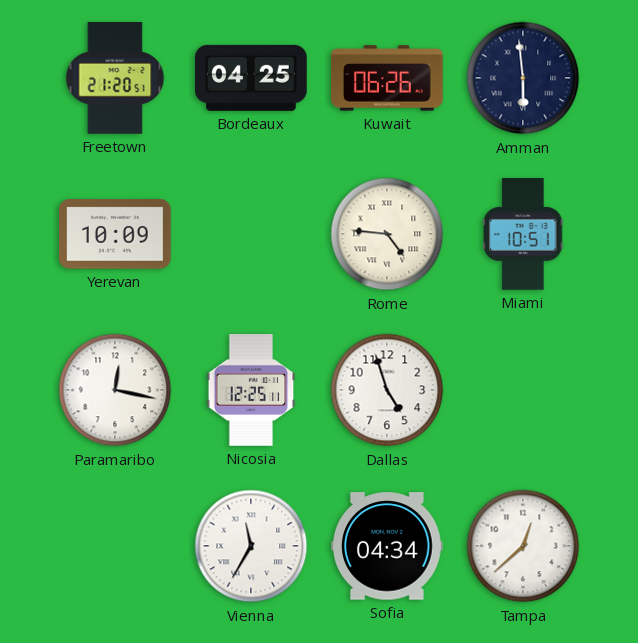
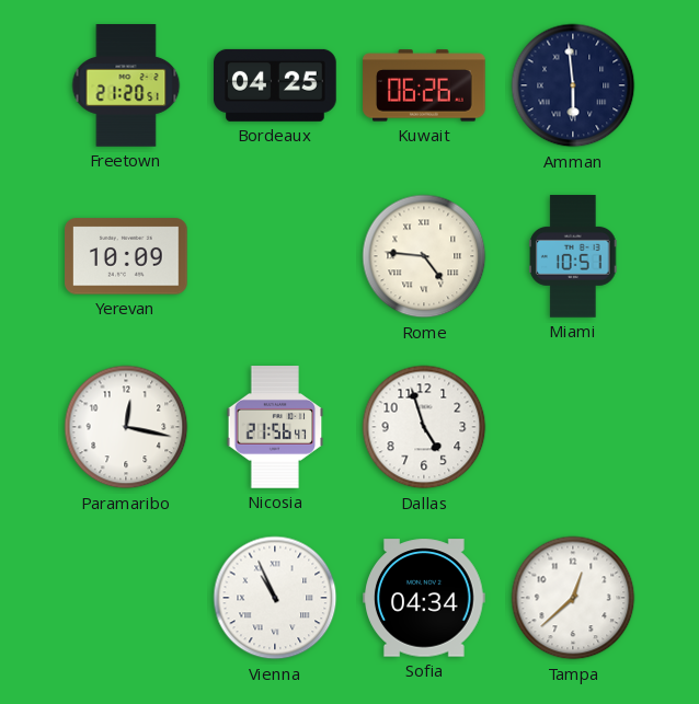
Nicosia: 12:25 -> 21:56
Vienna: 11:35 -> 10:56
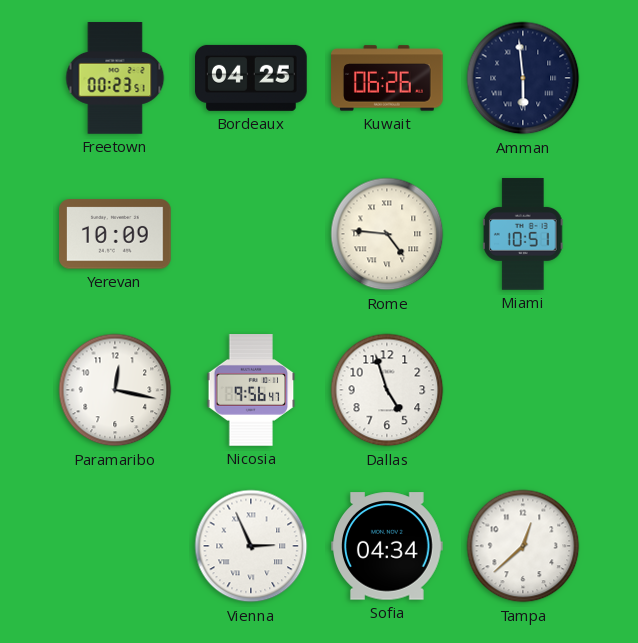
Freetown: 21:20 -> 00:23
Nicosia: 21:56 -> 9:56
Vienna: 10:56 -> 2:56
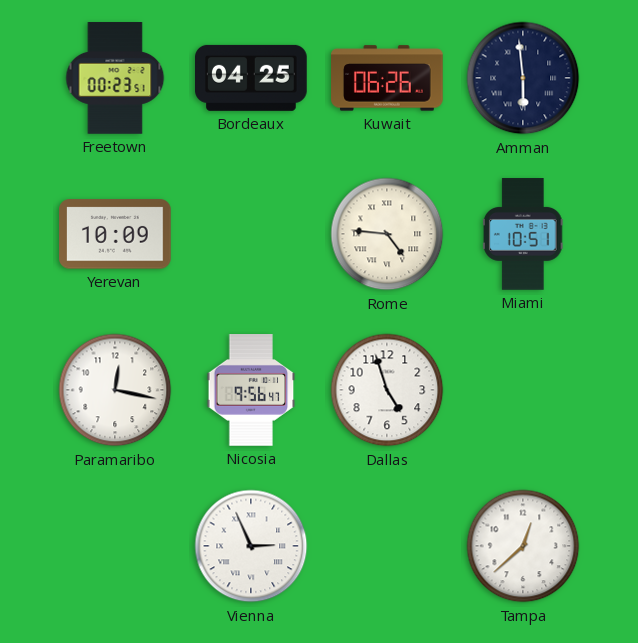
Sofia: 04:34 -> none
